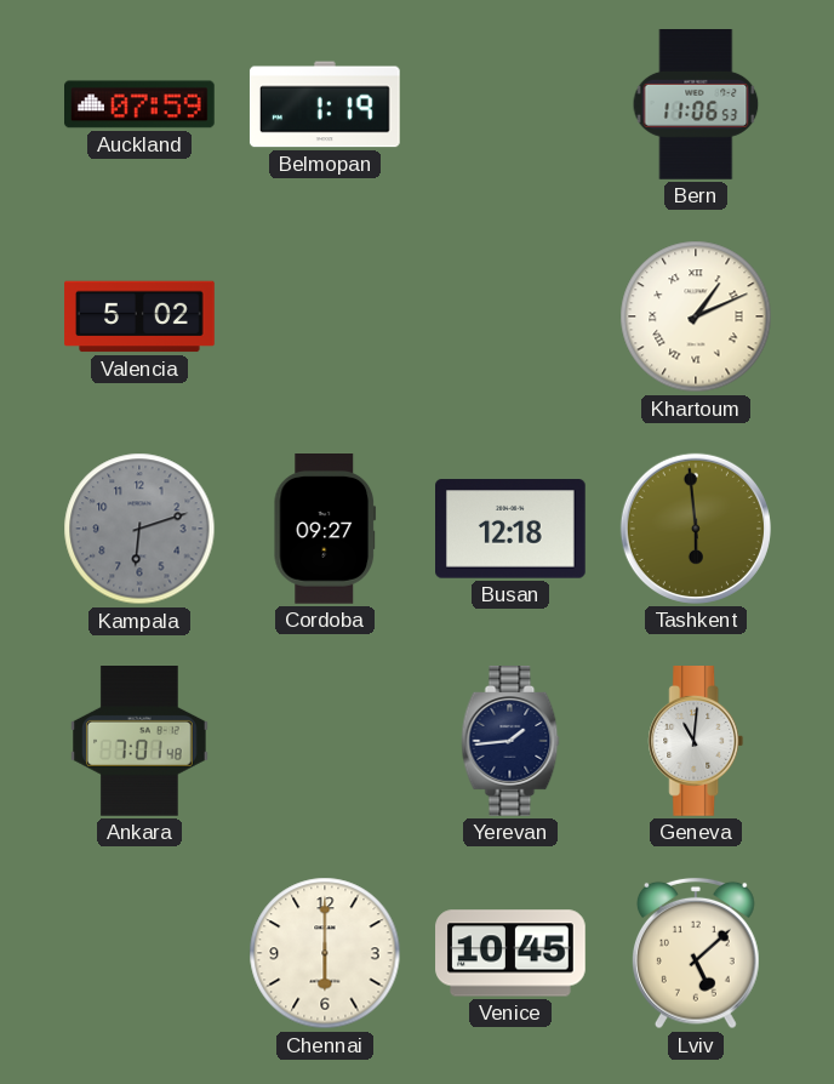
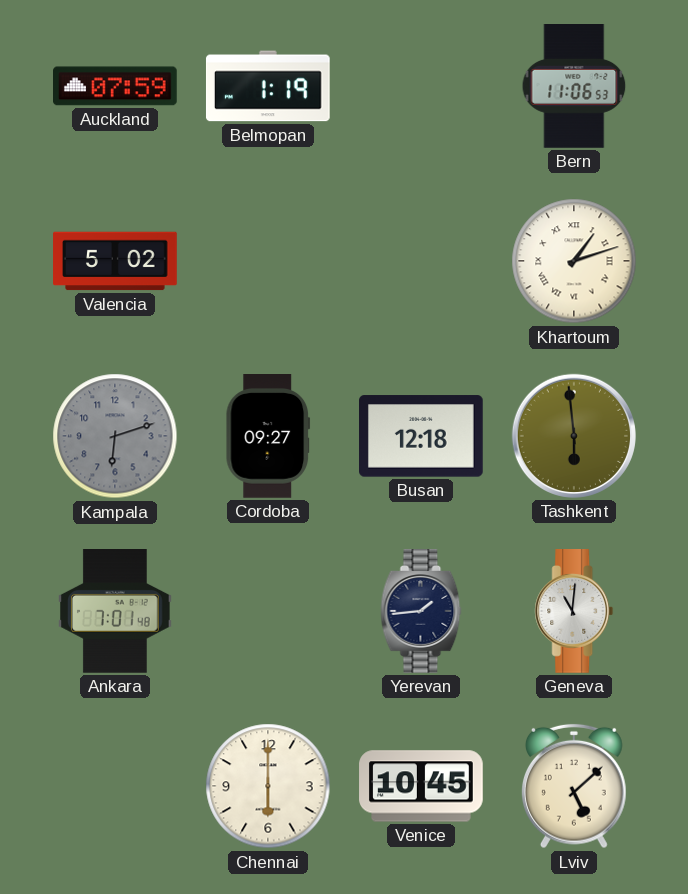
Khartoum: 1:11 -> 1:12
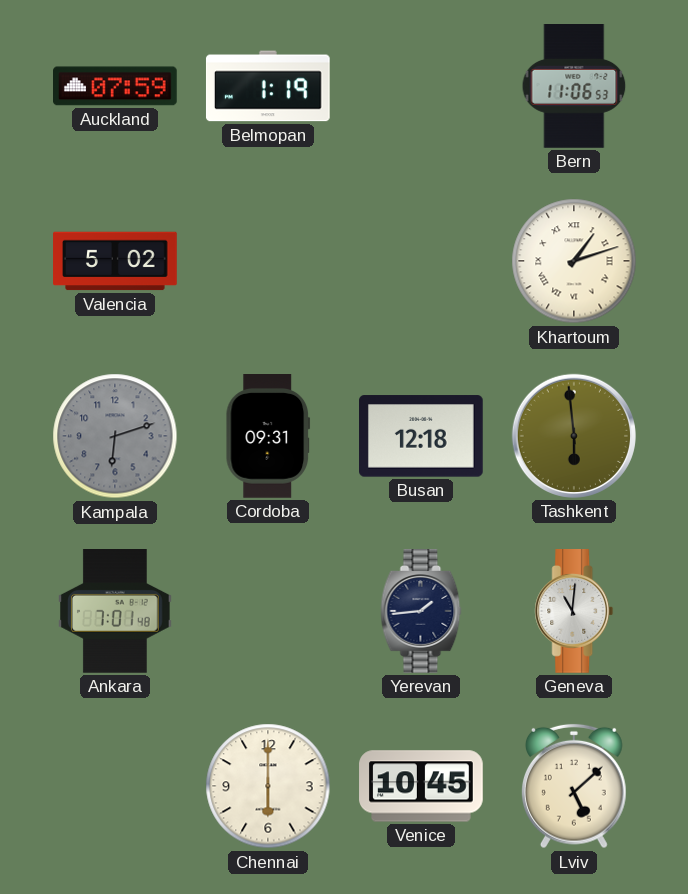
Cordoba: 09:27 -> 09:31
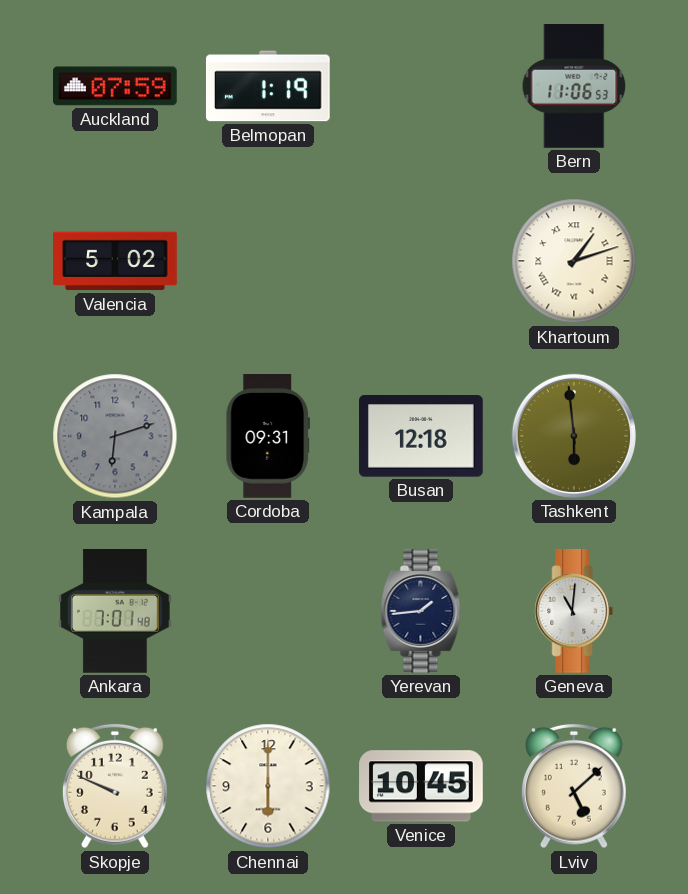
Skopje: none -> 9:49
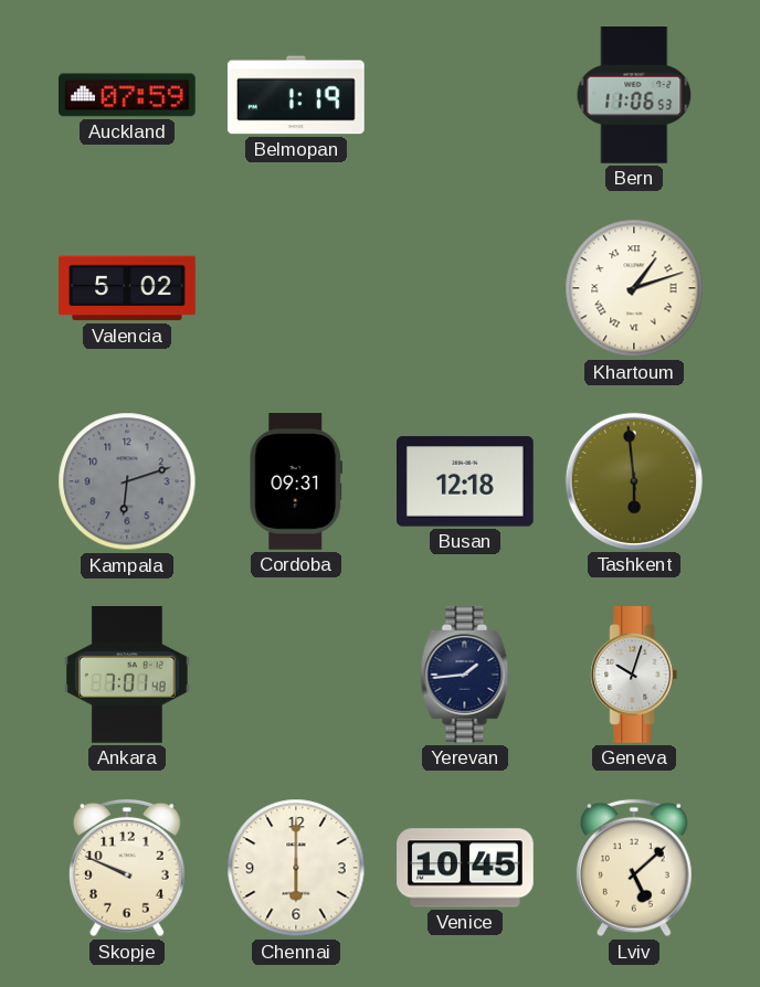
Geneva: 11:01 -> 10:03
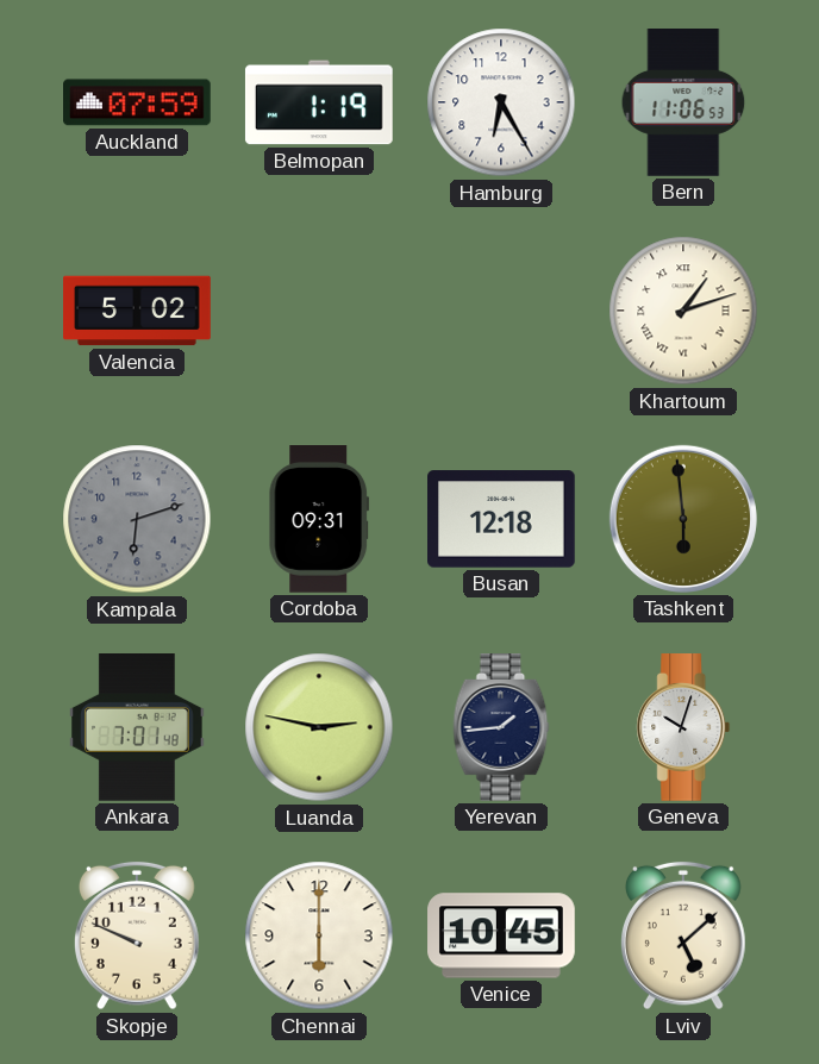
Hamburg: none -> 6:25
Luanda: none -> 2:47
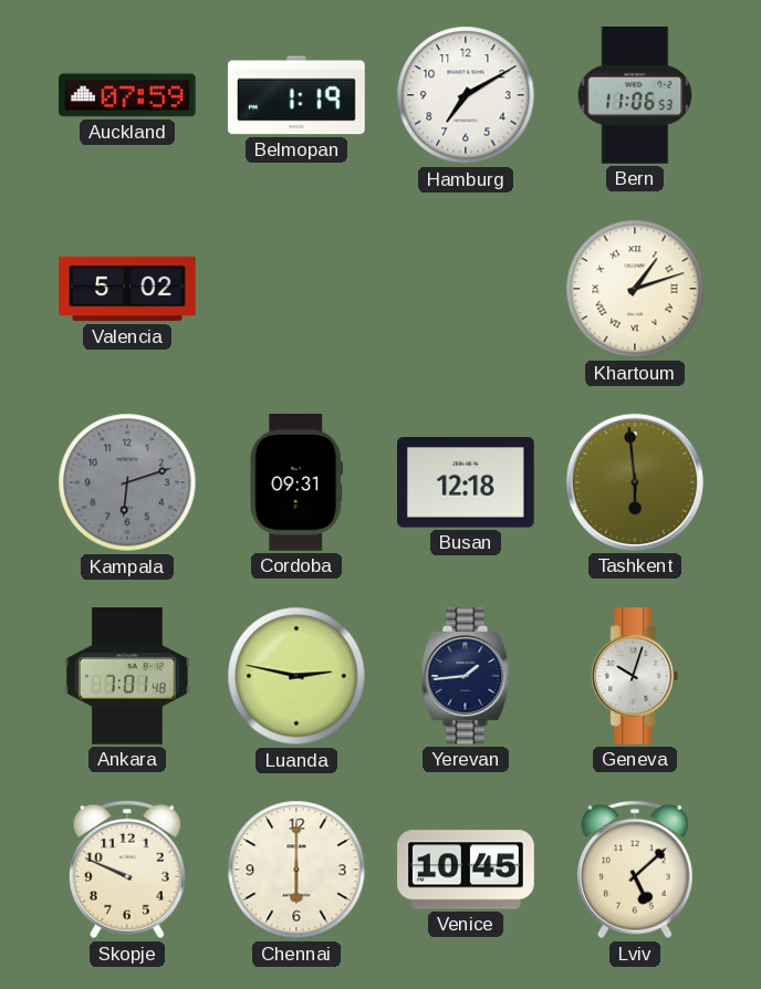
Hamburg: 6:25 -> 7:10
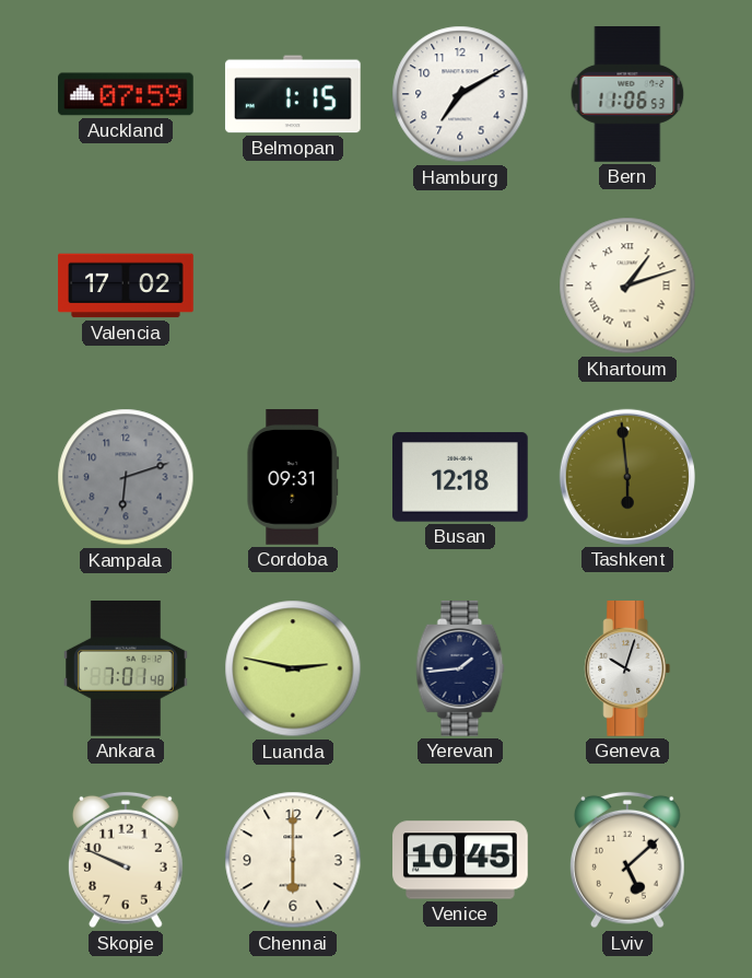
Belmopan: 1:19 -> 1:15
Valencia: 5:02 -> 17:02
